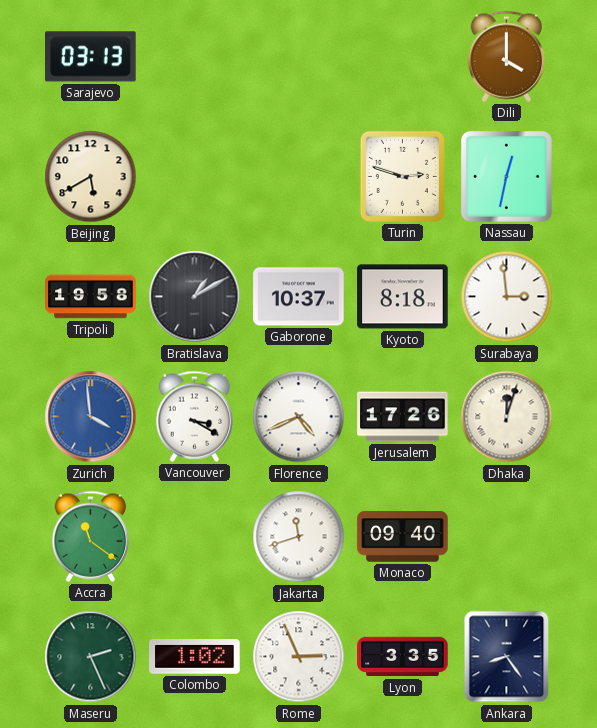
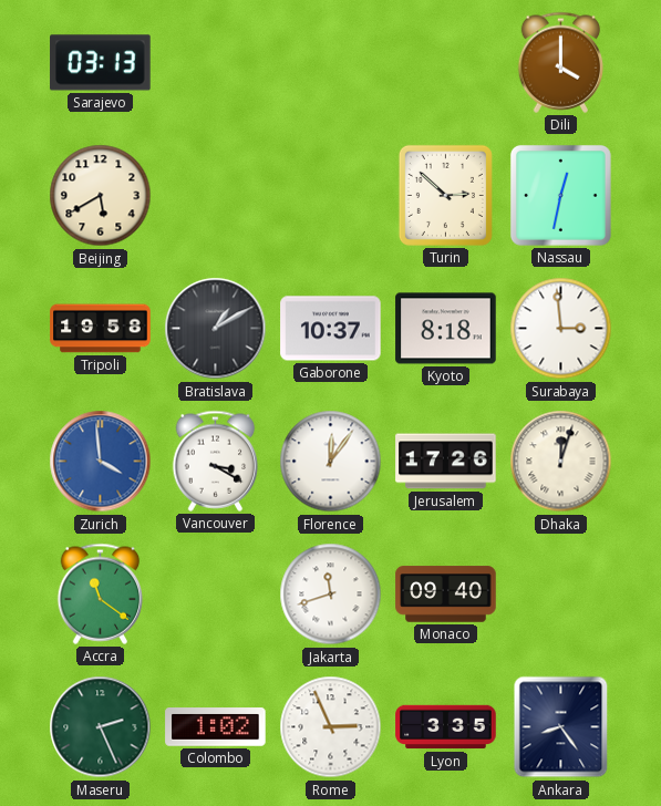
Turin: 2:48 -> 2:52
Florence: 4:41 -> 12:06
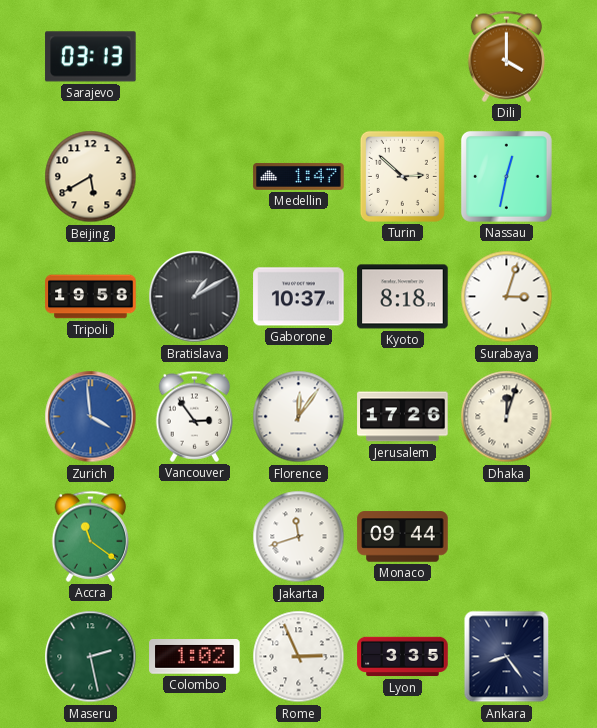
Medellin: none -> 1:47
Surabaya: 2:59 -> 3:03
Vancouver: 3:20 -> 2:54
Monaco: 09:40 -> 09:44
Maseru: 2:26 -> 2:28
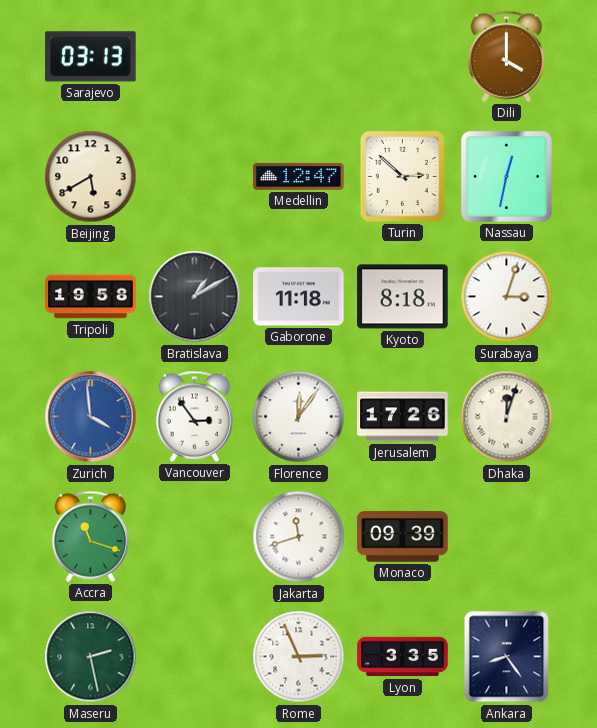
Medellin: 1:47 -> 12:47
Gaborone: 10:37 -> 11:18
Accra: 11:21 -> 11:18
Monaco: 09:44 -> 09:39
Colombo: 1:02 -> none
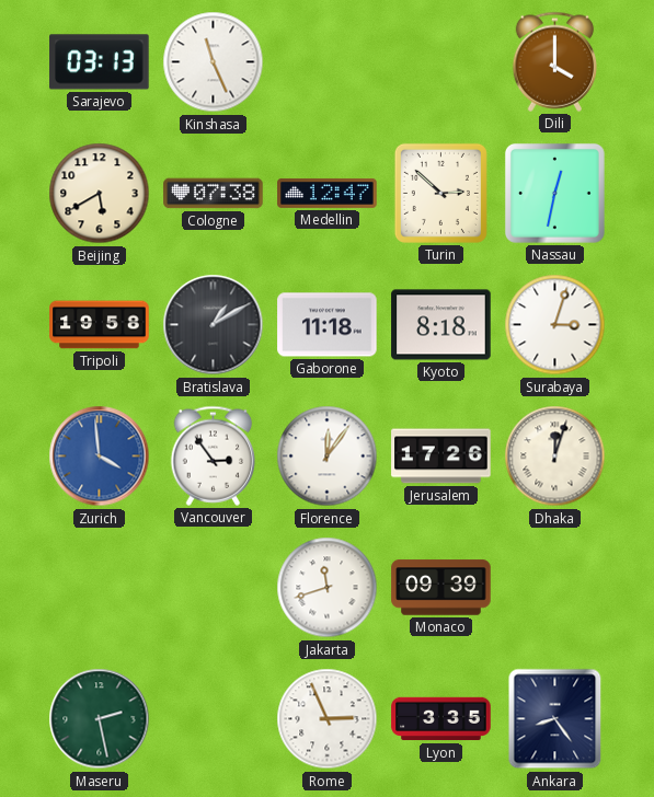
Kinshasa: none -> 11:26
Cologne: none -> 07:38
Accra: 11:18 -> none
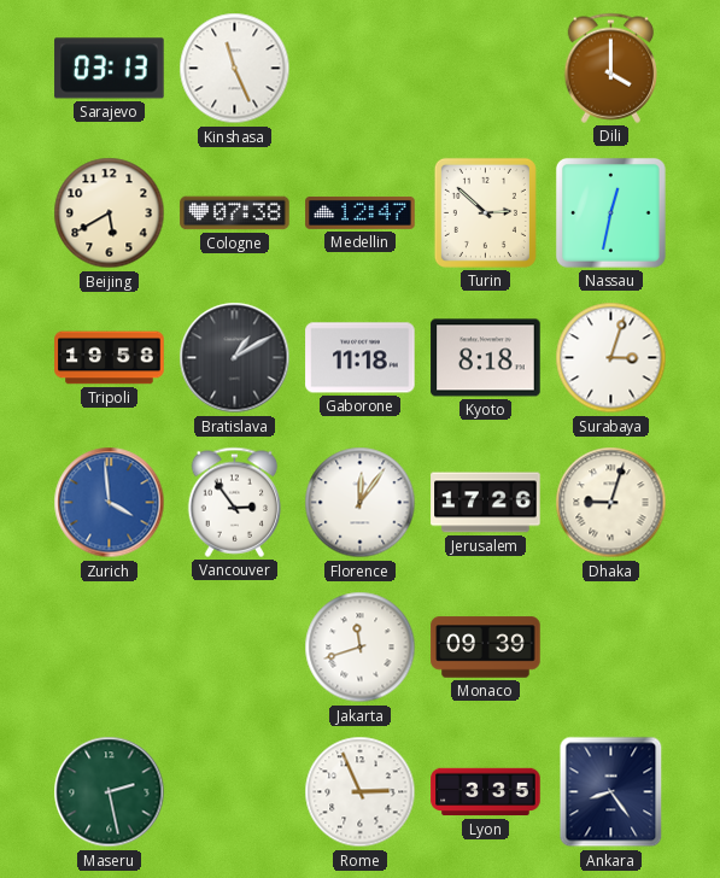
Dhaka: 12:03 -> 9:03
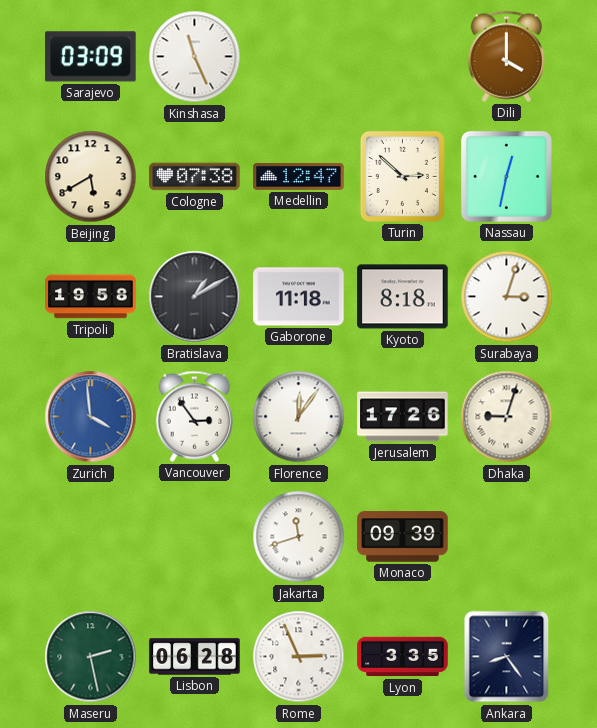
Sarajevo: 03:13 -> 03:09
Lisbon: none -> 06:28
